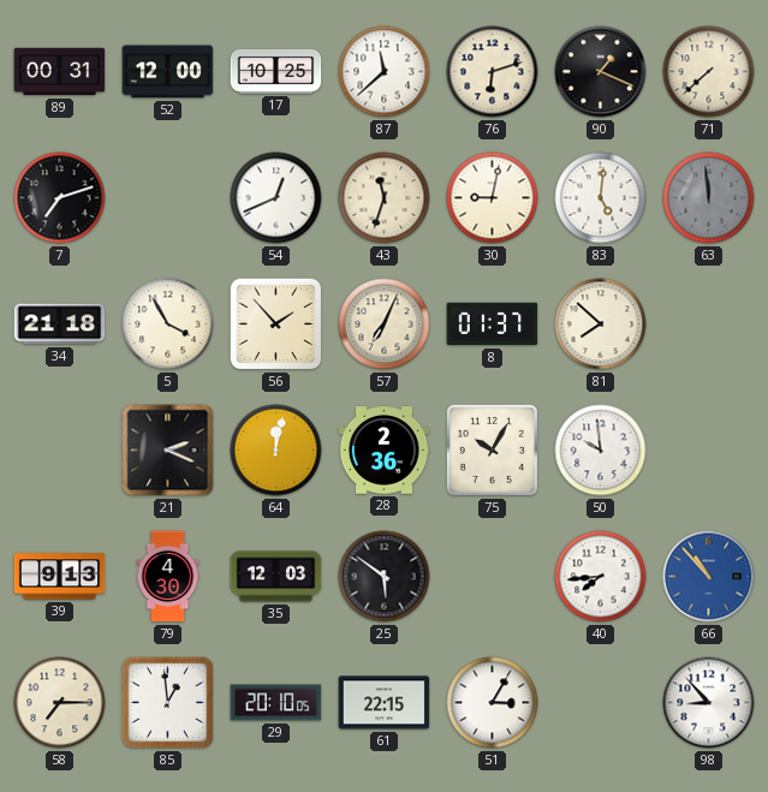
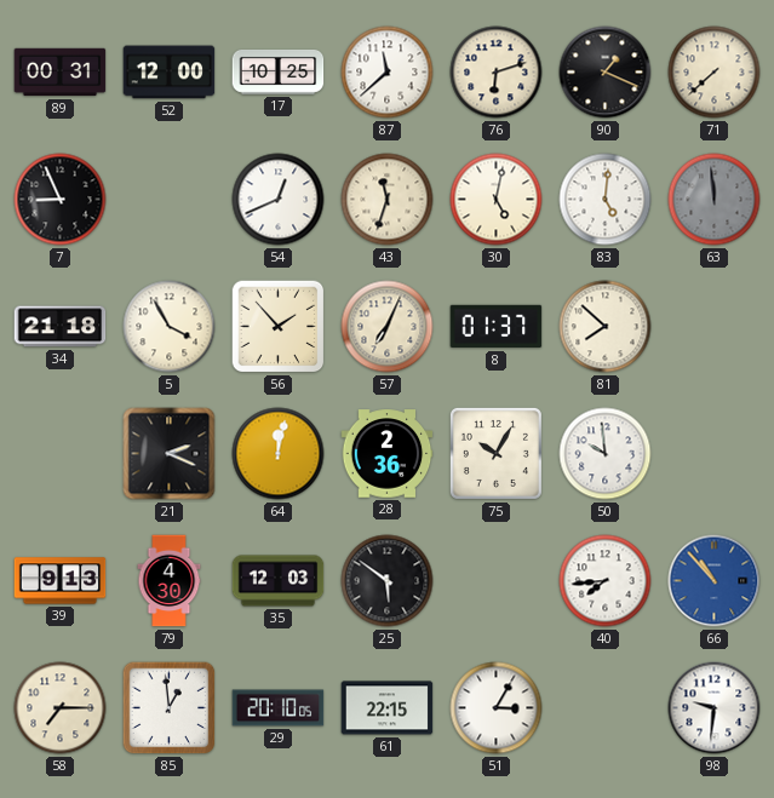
7: 7:12 -> 8:56
30: 9:02 -> 5:02
98: 8:53 -> 9:31
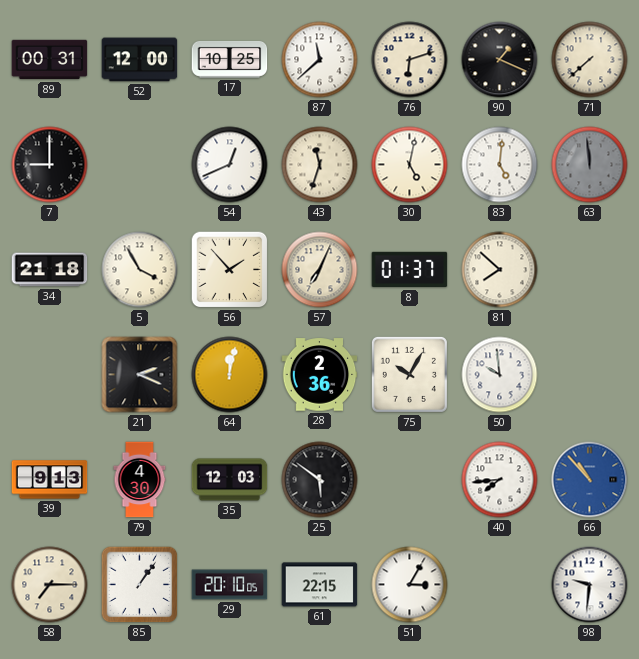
7: 8:56 -> 9:00
85: 12:59 -> 1:06
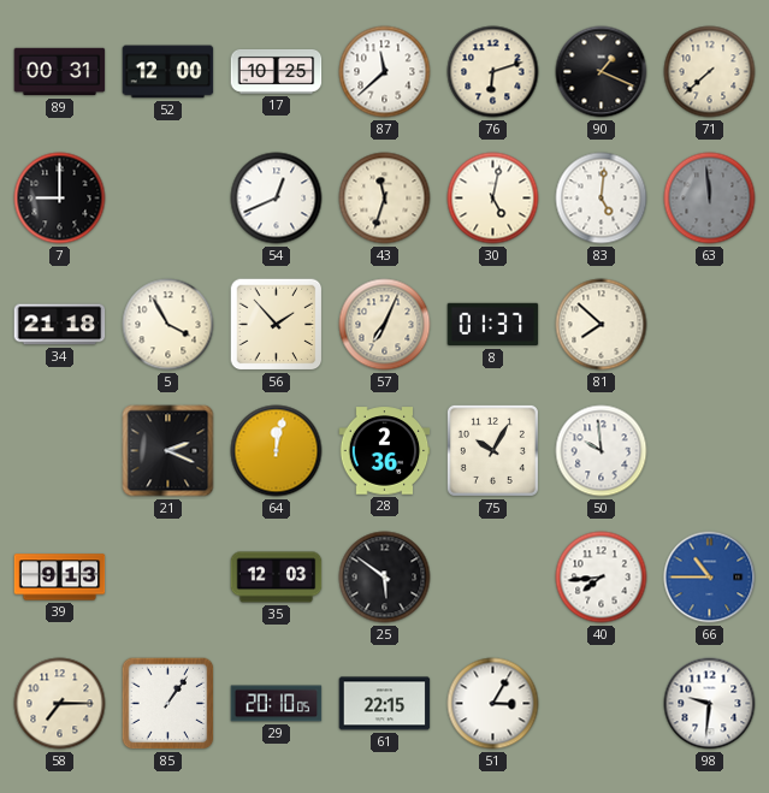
79: 4:30 -> none
66: 10:53 -> 10:45
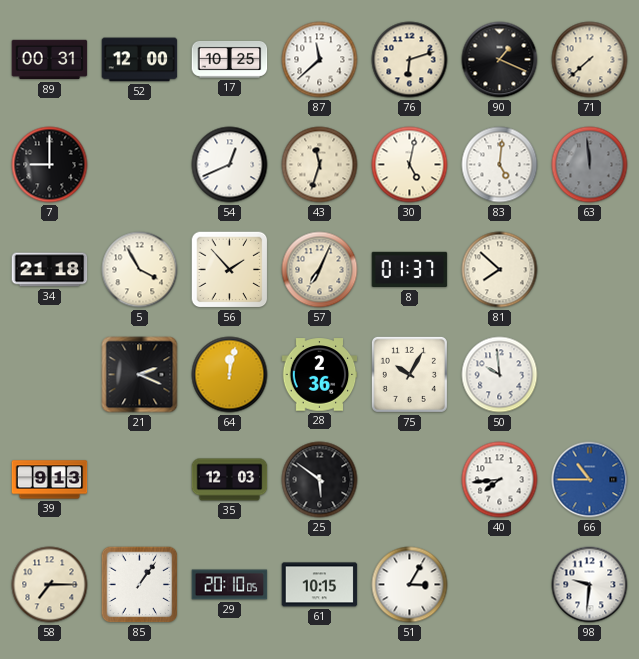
61: 22:15 -> 10:15
